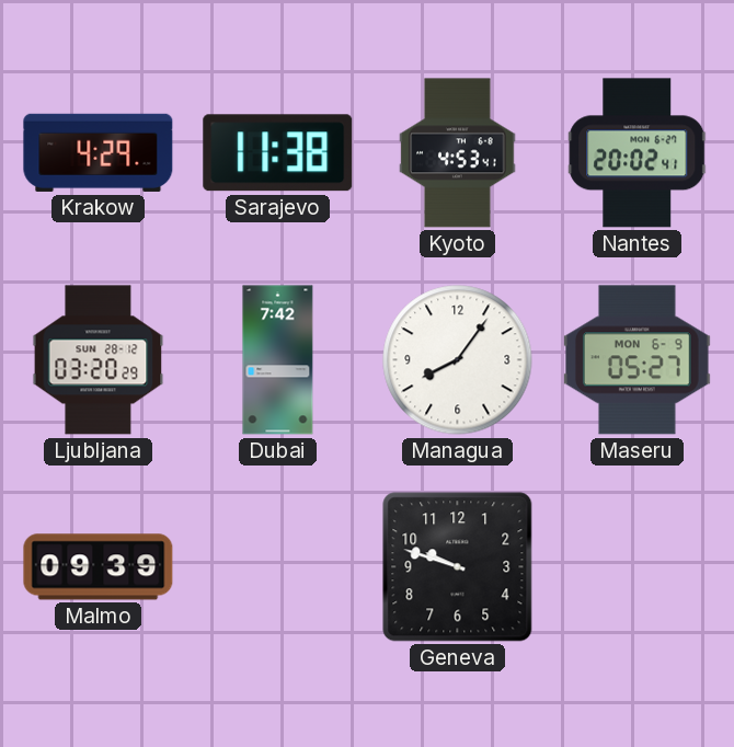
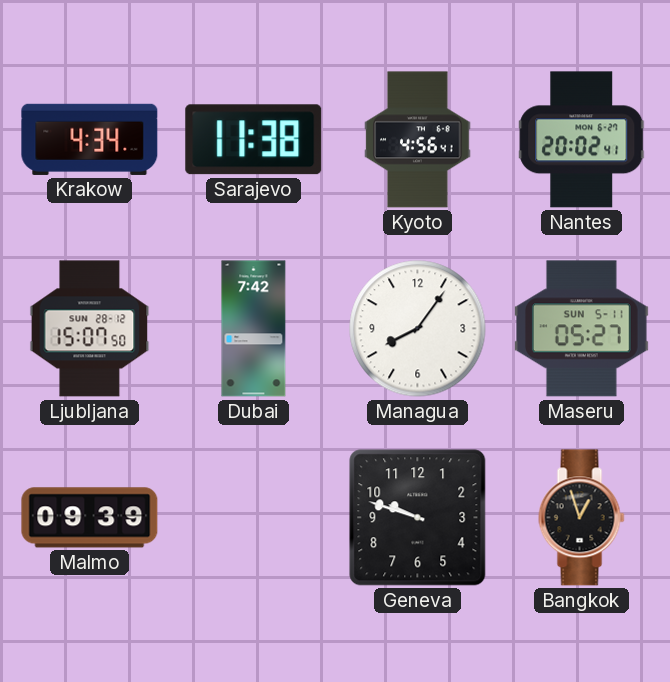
Krakow: 4:29 -> 4:34
Kyoto: 4:53 -> 4:56
Ljubljana: 03:20 -> 15:07
Maseru date: MON 6-9 -> SUN 5-11
Bangkok: none -> 12:57
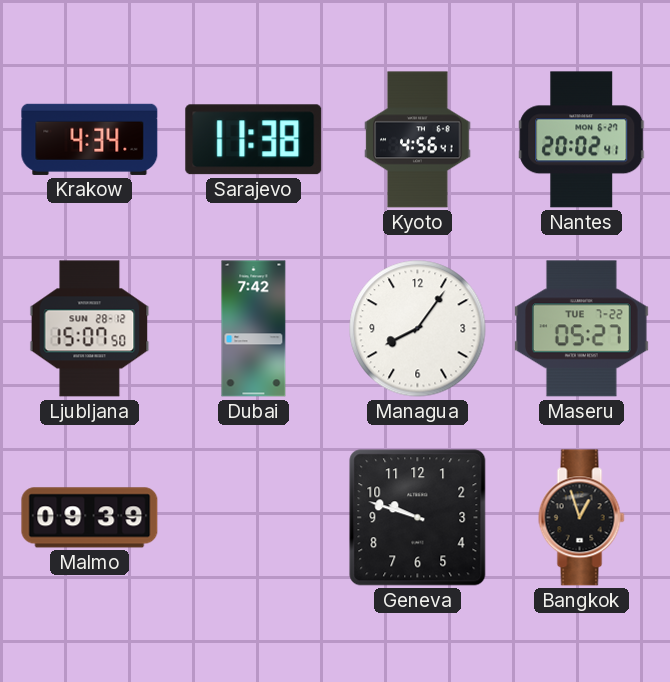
Maseru date: SUN 5-11 -> TUE 7-22
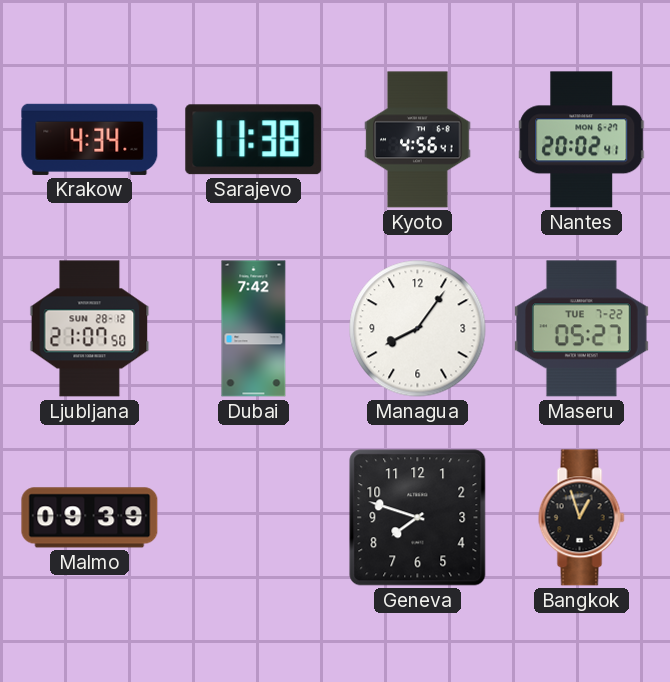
Ljubljana: 15:07 -> 21:07
Geneva: 9:48 -> 7:48
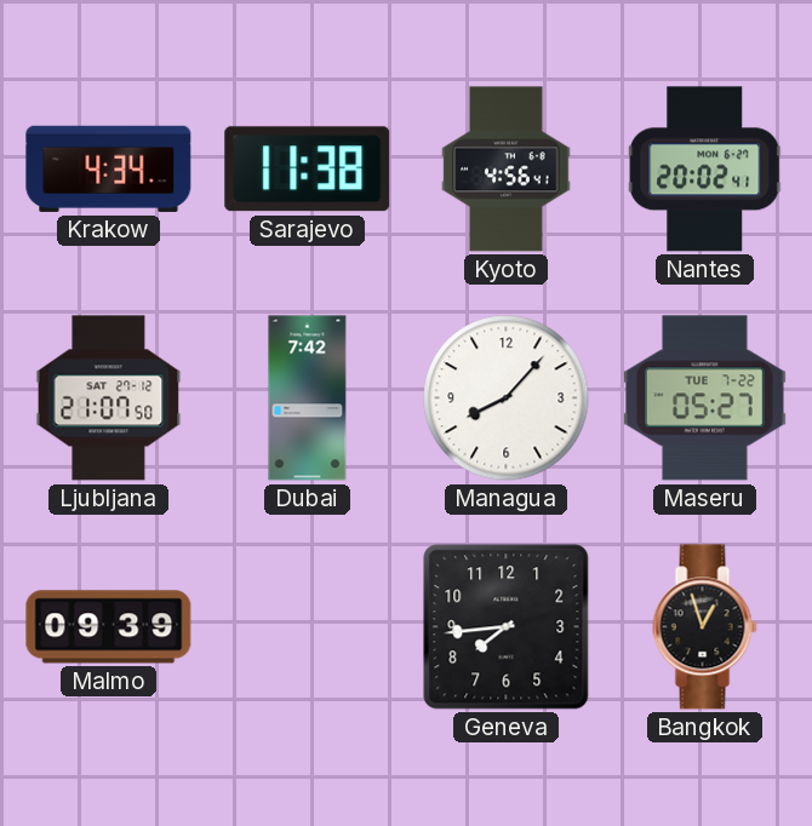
Ljubljana date: SUN 28-12 -> SAT 27-12
Managua: 8:06 -> 8:07
Geneva: 7:48 -> 7:44
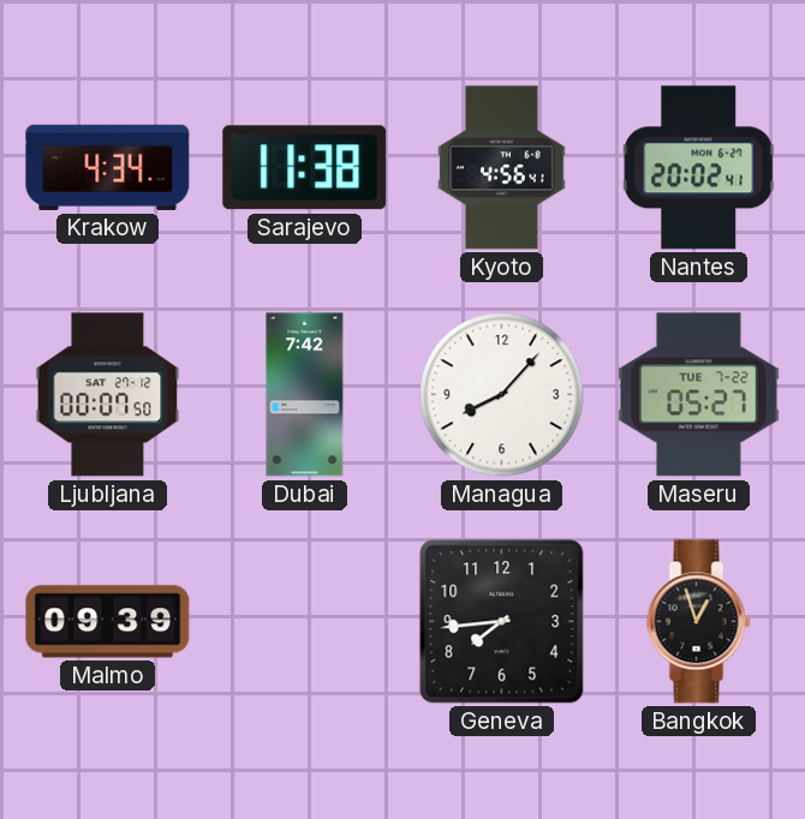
Ljubljana: 21:07 -> 00:07
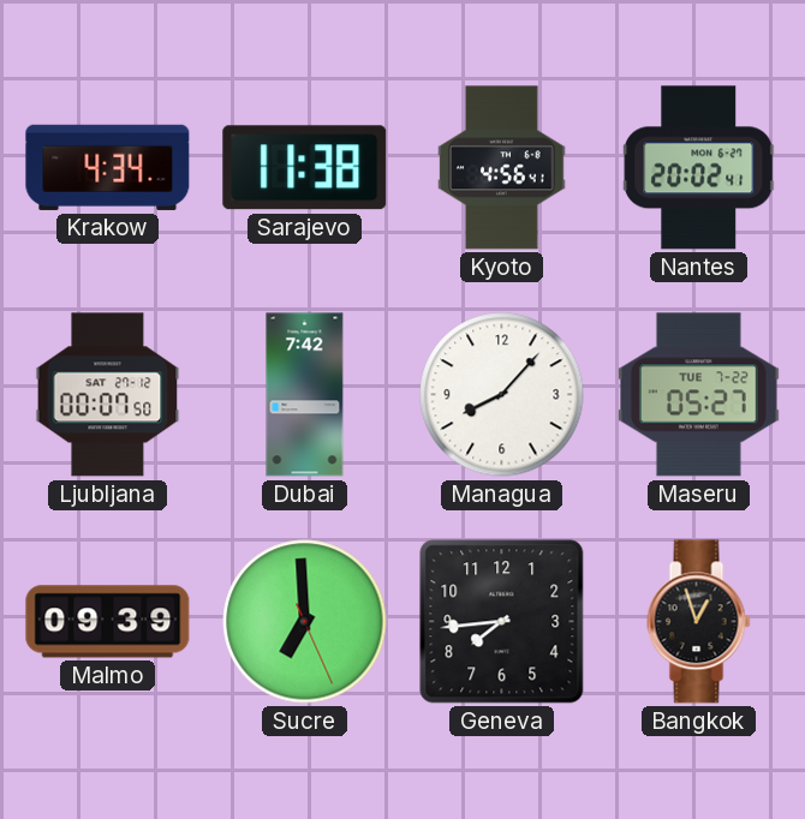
Sucre: none -> 6:59
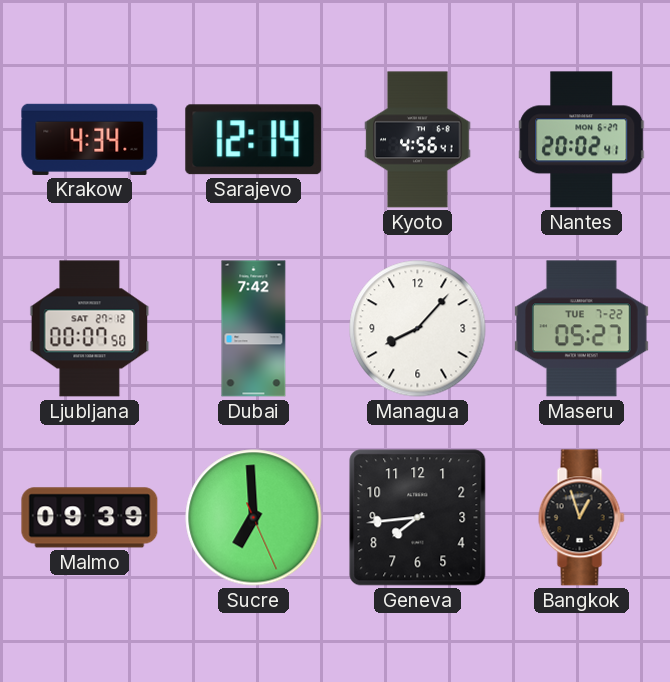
Sarajevo: 11:38 -> 12:14
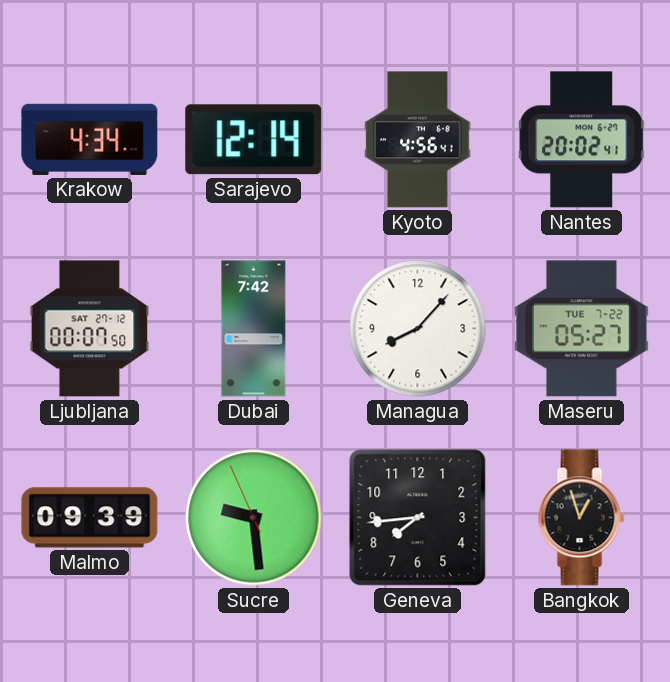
Sucre: 6:59 -> 9:28
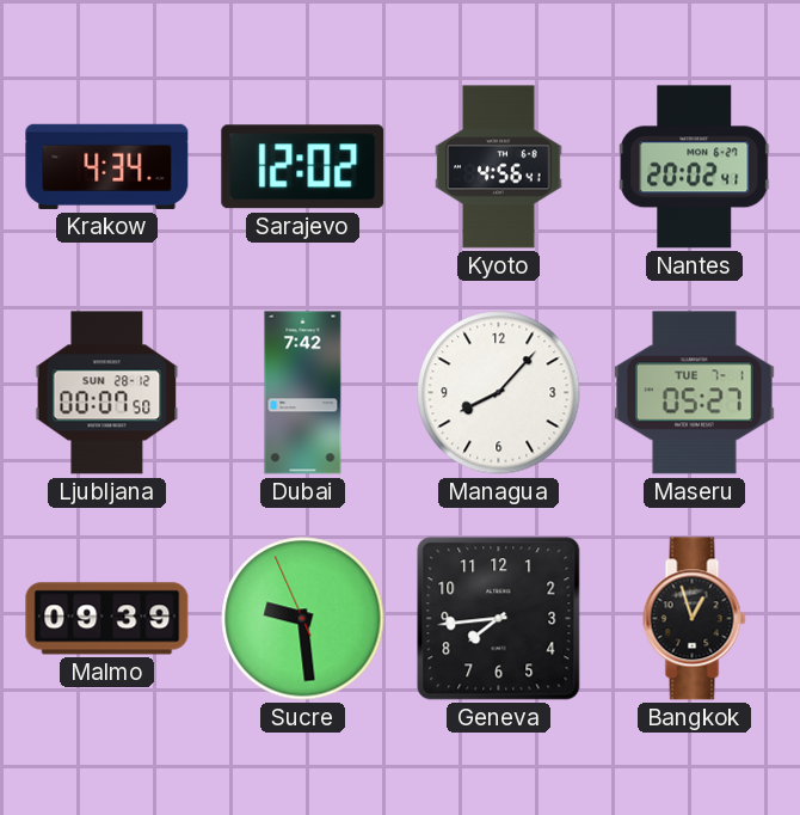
Sarajevo: 12:14 -> 12:02
Ljubljana date: SAT 27-12 -> SUN 28-12
Maseru date: TUE 7-22 -> TUE 7-1
